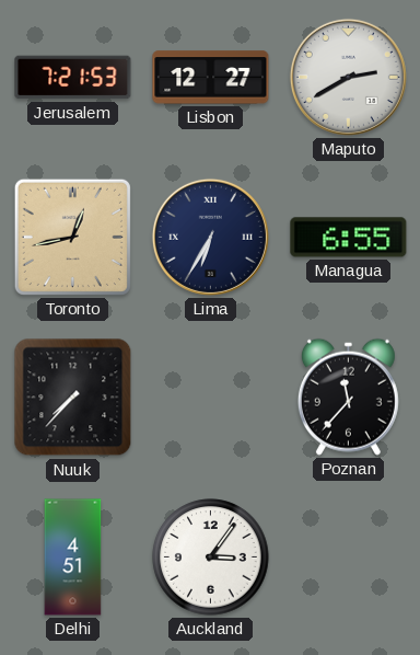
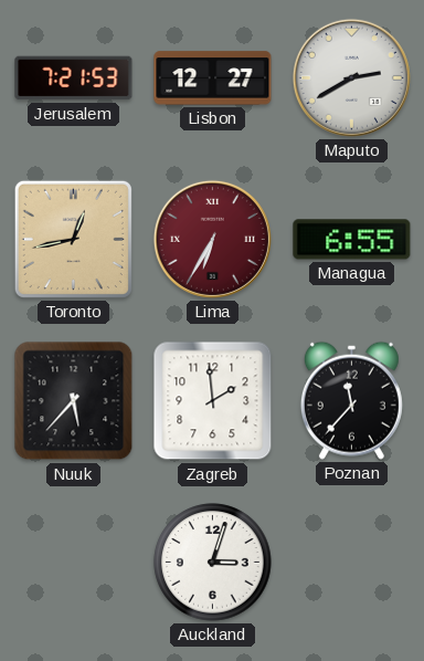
Lima dial: navy -> burgundy
Nuuk: 7:37 -> 5:37
Zagreb: none -> 1:59
Delhi: 4:51 -> none
Auckland: 3:06 -> 3:03
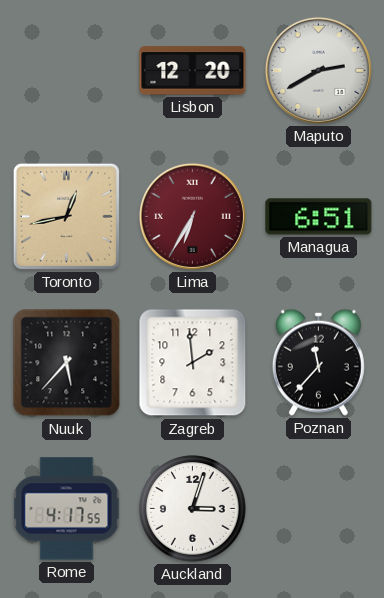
Jerusalem: 7:21 -> none
Lisbon: 12:27 -> 12:20
Managua: 6:55 -> 6:51
Rome: none -> 4:17
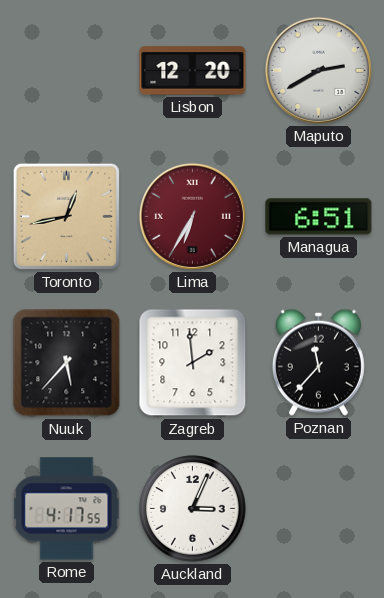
Auckland: 3:03 -> 3:04
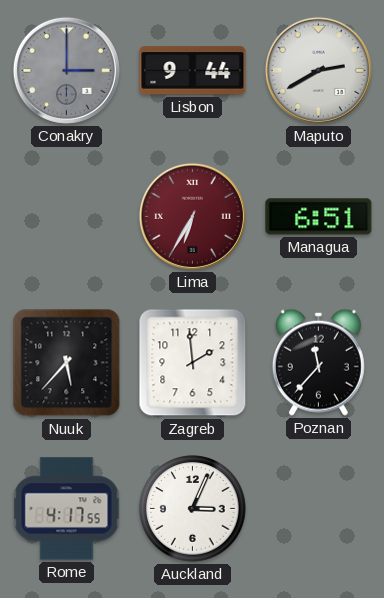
Conakry: none -> 3:00
Lisbon: 12:20 -> 9:44
Toronto: 12:43 -> none
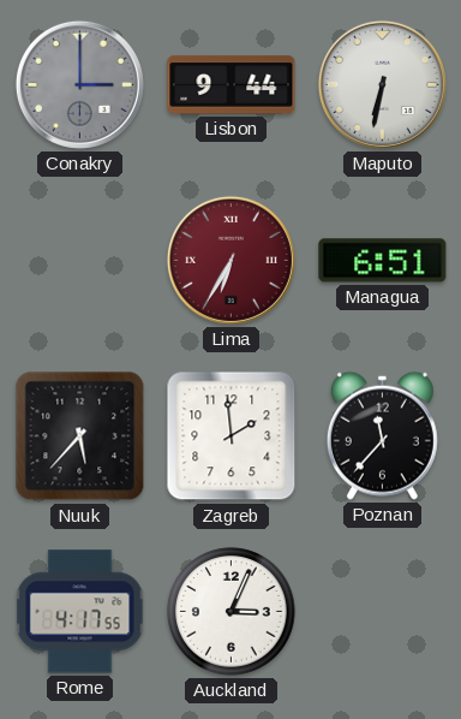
Maputo: 2:40 -> 6:32
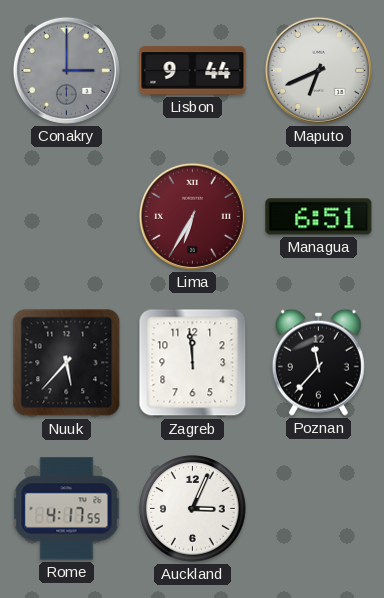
Maputo: 6:32 -> 6:41
Zagreb: 1:59 -> 11:59
